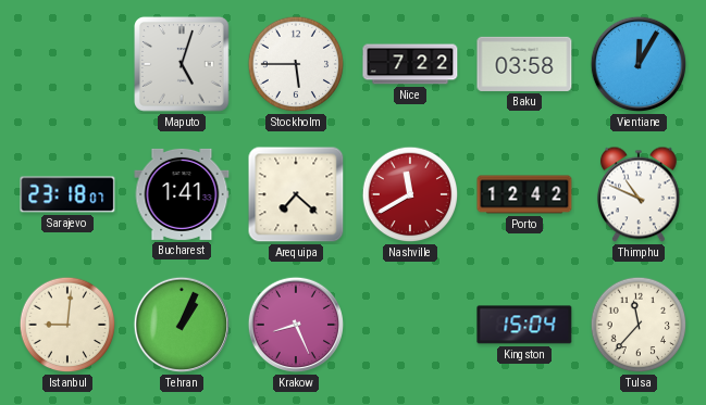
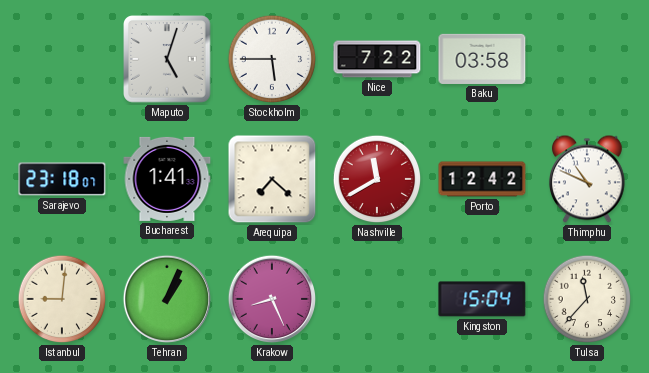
Vientiane: 12:05 -> none
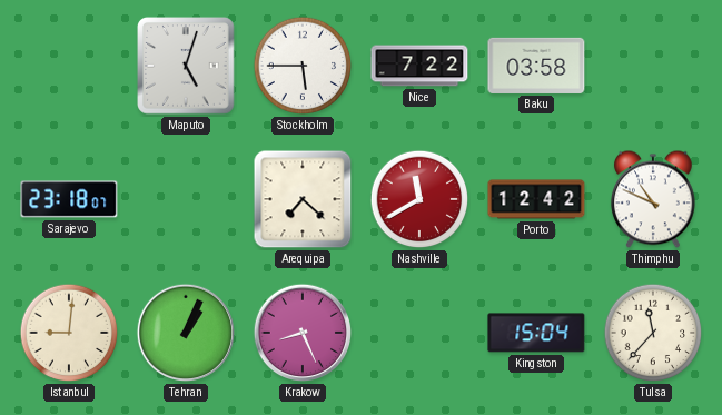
Bucharest: 1:41 -> none
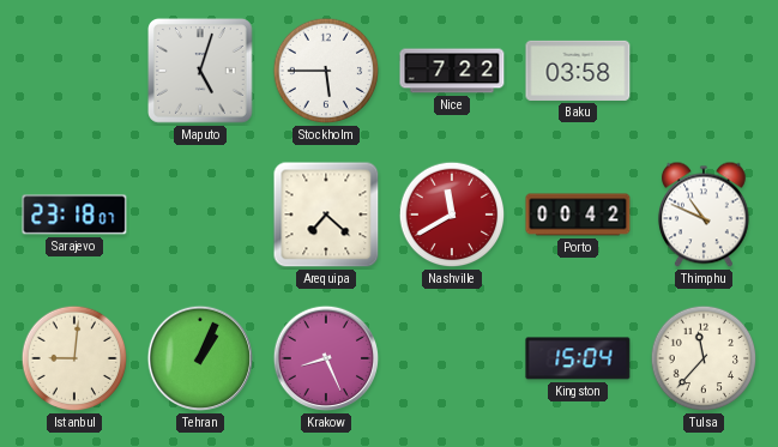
Porto: 12:42 -> 00:42
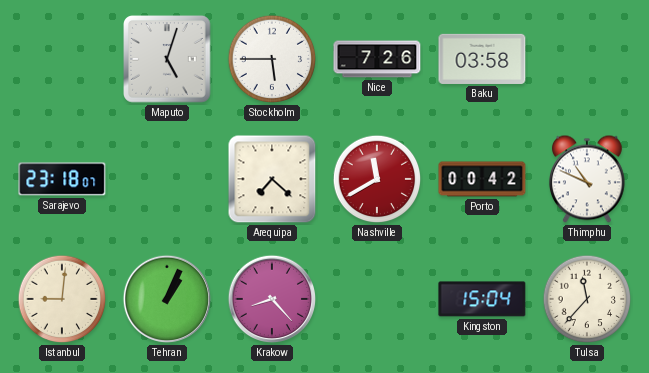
Nice: 7:22 -> 7:26
Krakow: 8:26 -> 8:23
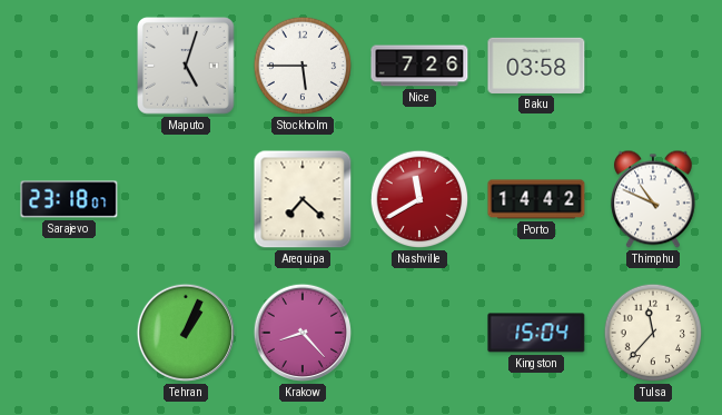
Porto: 00:42 -> 14:42
Istanbul: 9:01 -> none
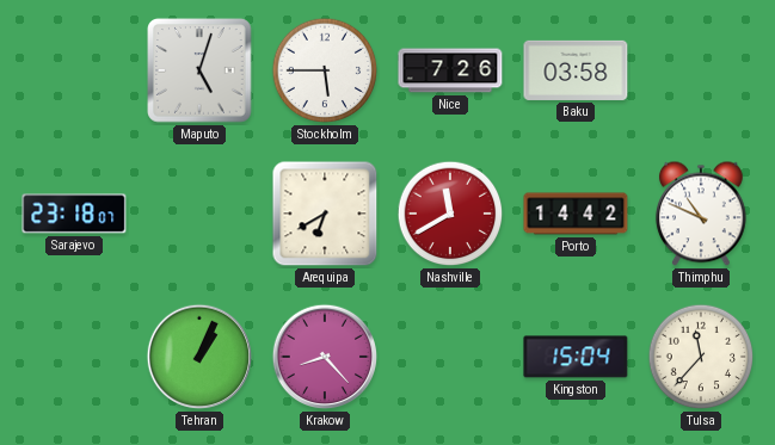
Arequipa: 7:22 -> 6:40
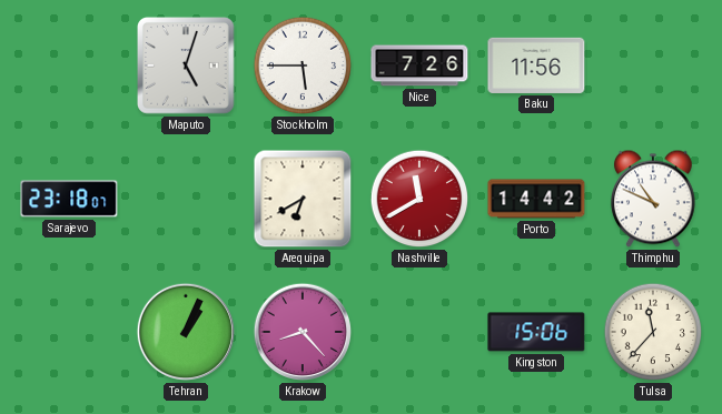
Baku: 03:58 -> 11:56
Kingston: 15:04 -> 15:06
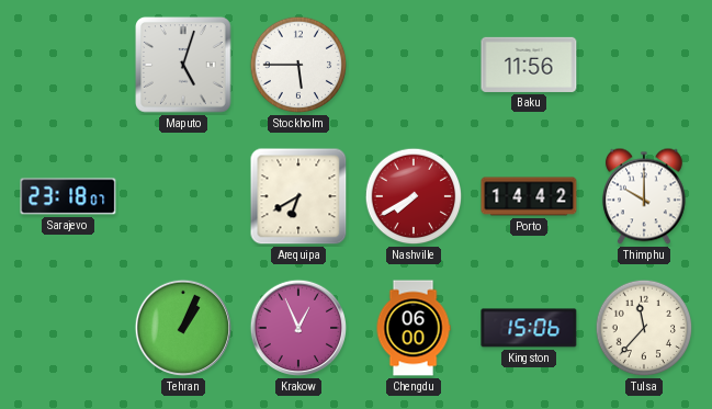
Nice: 7:26 -> none
Nashville: 11:40 -> 7:40
Thimphu: 10:49 -> 10:00
Krakow: 8:23 -> 12:56
Chengdu: none -> 06:00
